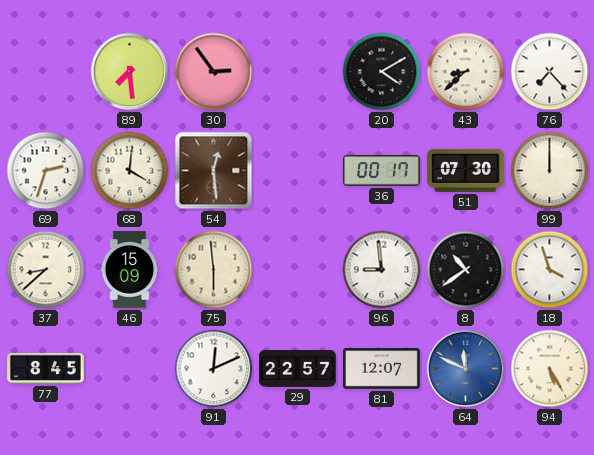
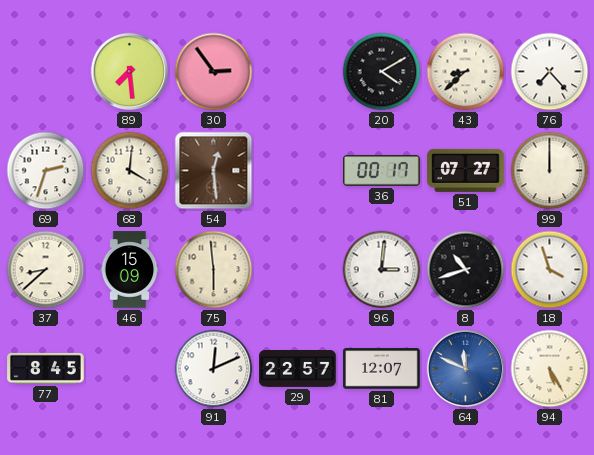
51: 07:30 -> 07:27
96: 8:59 -> 3:01
8: 10:39 -> 10:42
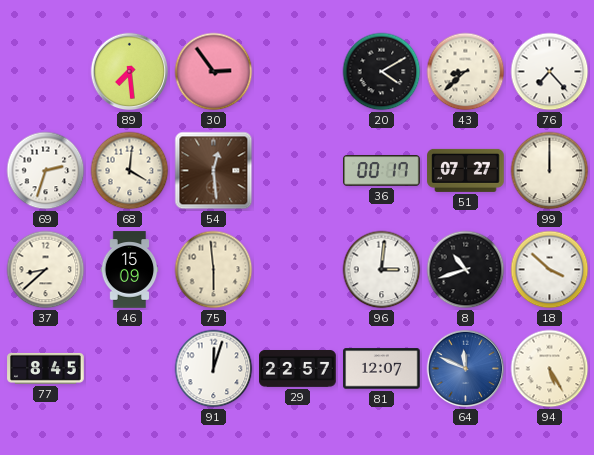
18: 3:57 -> 3:52
91: 12:11 -> 12:03
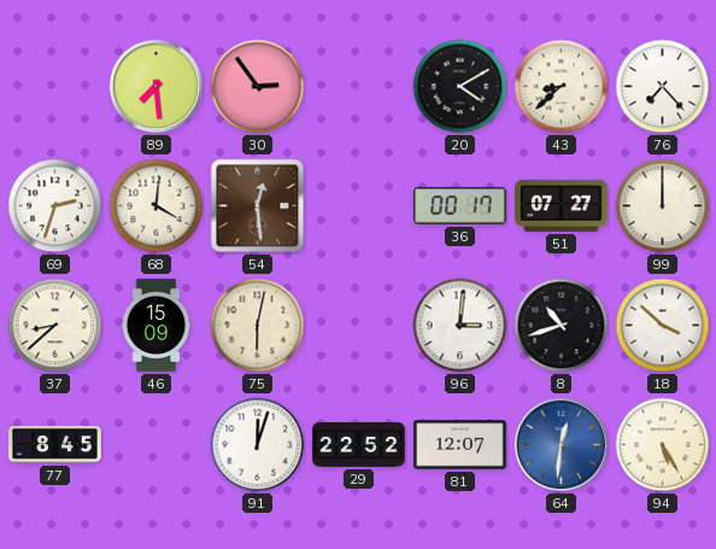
75: 5:59 -> 6:02
29: 22:57 -> 22:52
64: 11:49 -> 12:31
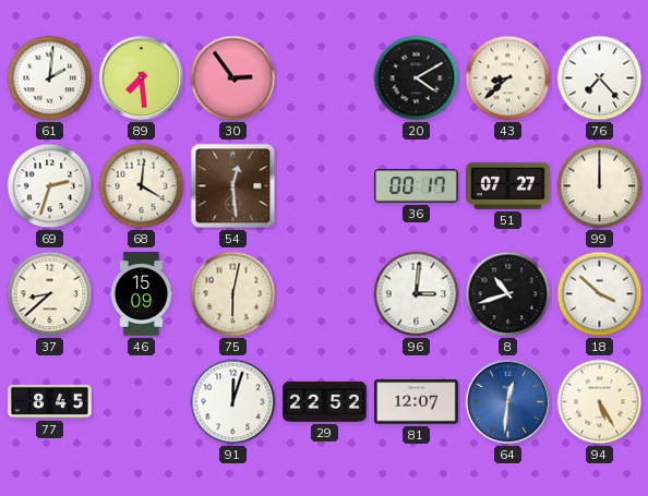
61: none -> 2:01
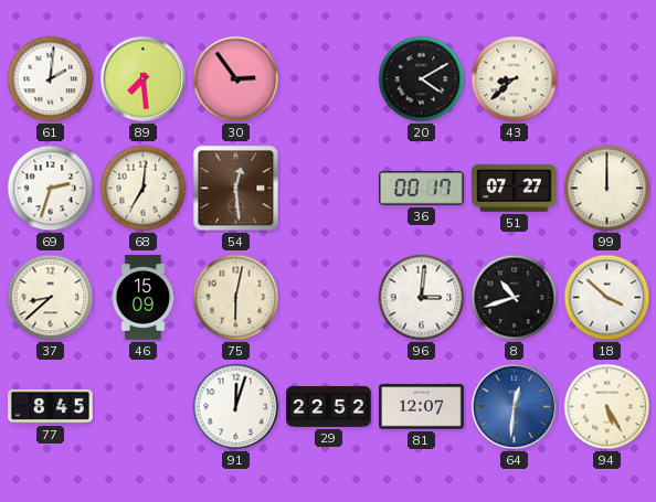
76: 7:23 -> none
68: 4:01 -> 7:01
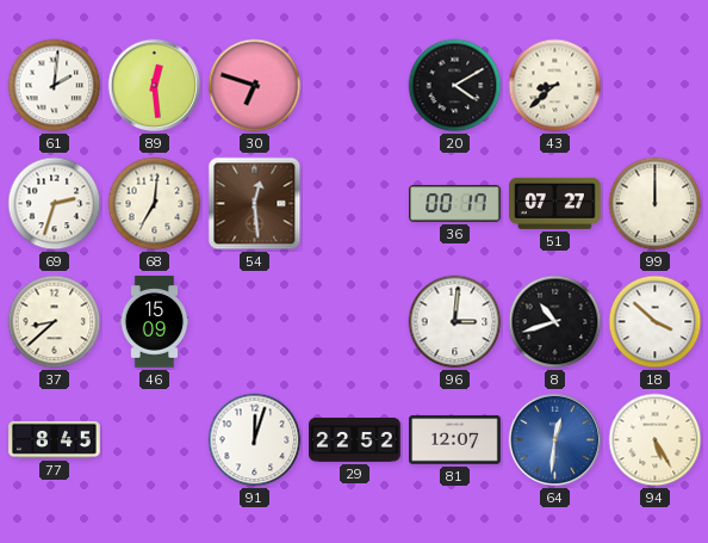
89: 7:29 -> 12:29
30: 2:54 -> 6:48
75: 6:02 -> none
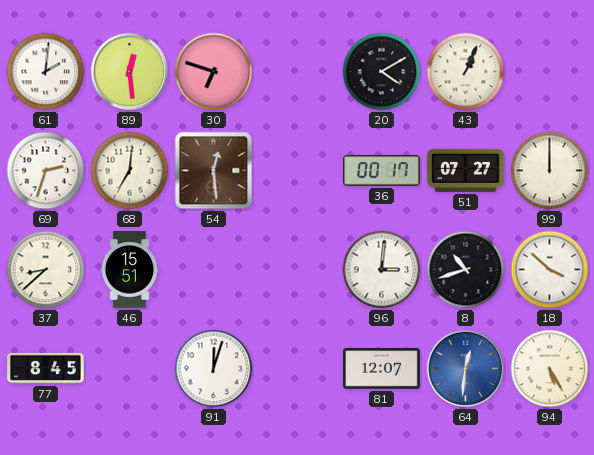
43: 8:38 -> 1:04
46: 15:09 -> 15:51
29: 22:52 -> none
